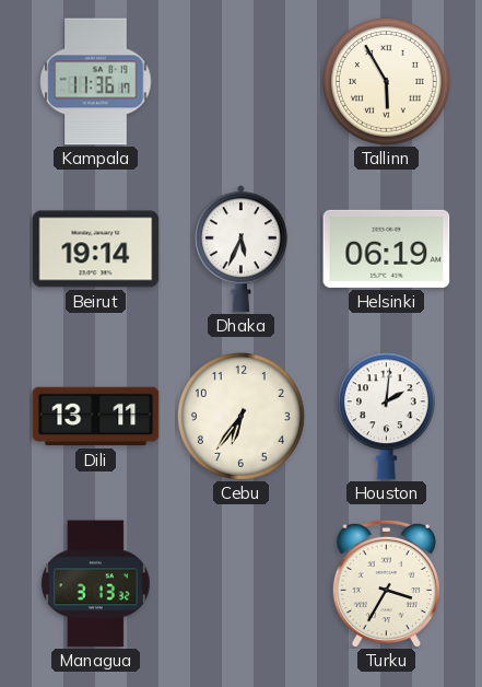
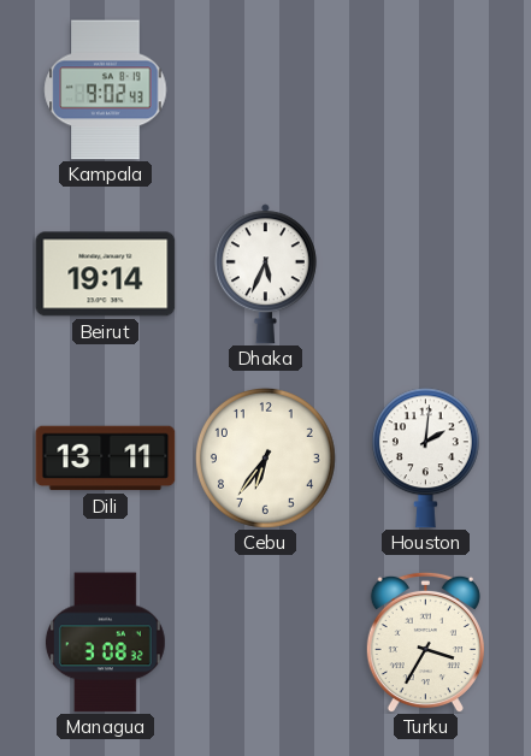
Kampala: 11:36 -> 9:02
Tallinn: 5:55 -> none
Helsinki: 06:19 -> none
Managua: 3:13 -> 3:08
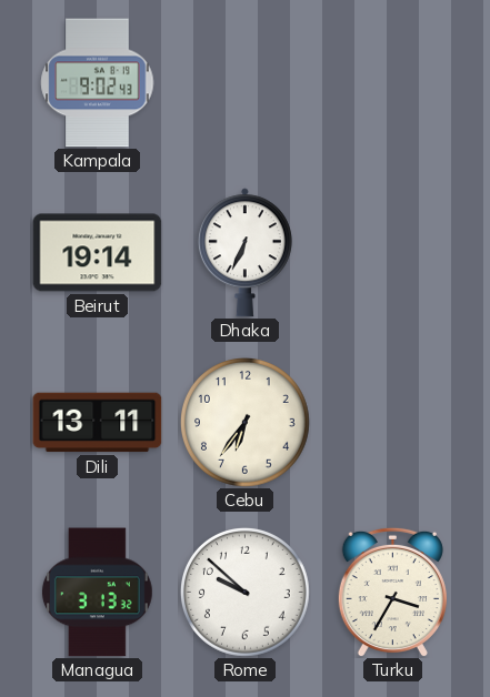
Dhaka: 5:34 -> 6:34
Houston: 2:01 -> none
Managua: 3:08 -> 3:13
Rome: none -> 9:52
